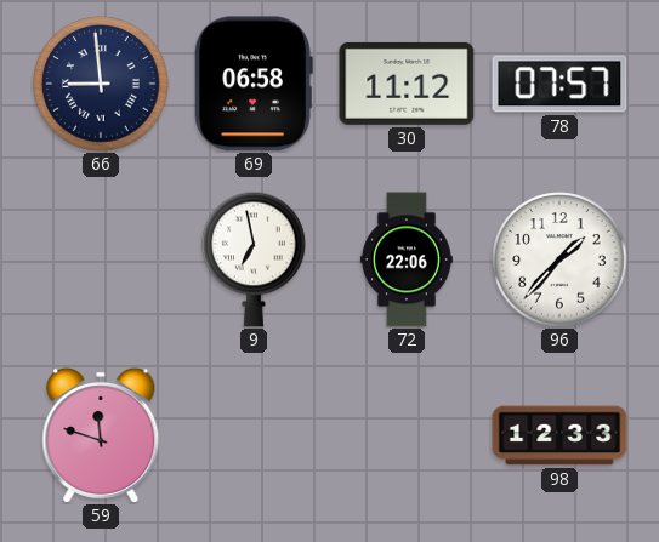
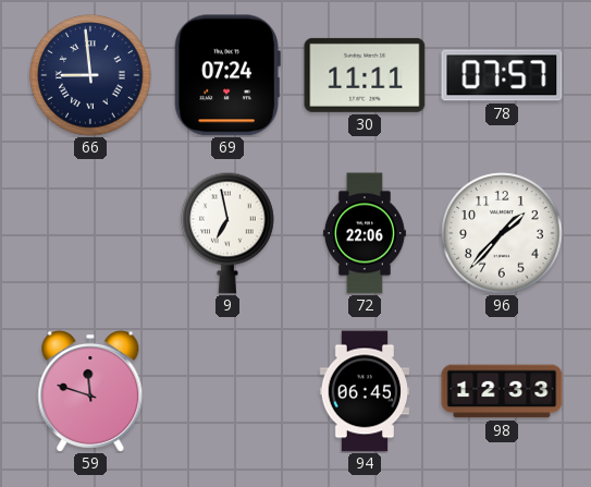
69: 06:58 -> 07:24
30: 11:12 -> 11:11
94: none -> 06:45
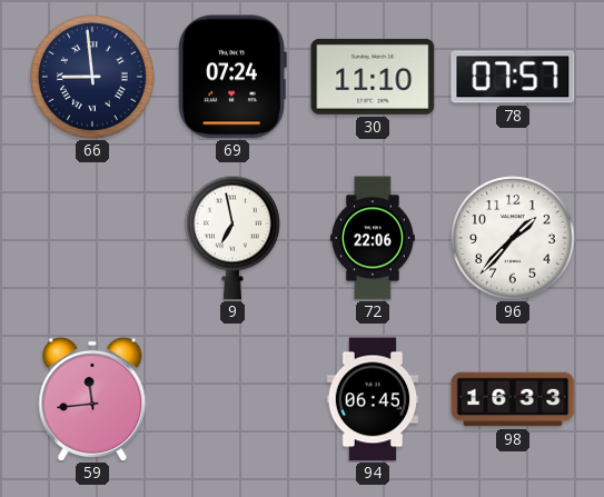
30: 11:11 -> 11:10
59: 11:48 -> 11:44
98: 12:33 -> 16:33
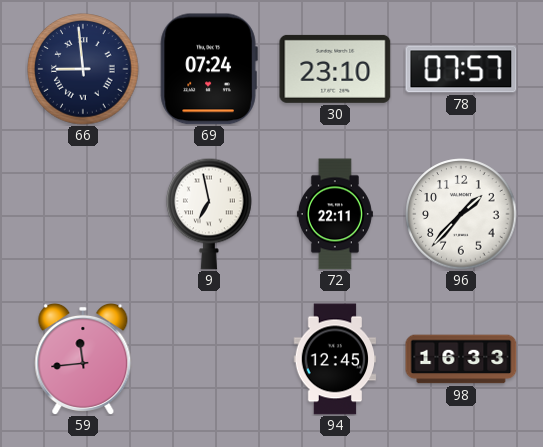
30: 11:10 -> 23:10
72: 22:06 -> 22:11
94: 06:45 -> 12:45
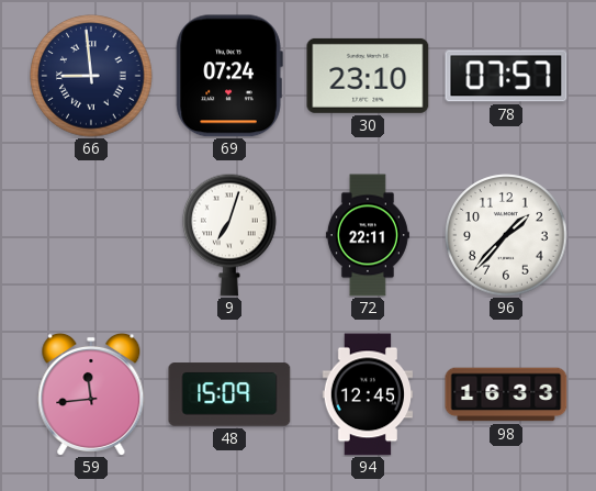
9: 6:58 -> 7:03
48: none -> 15:09
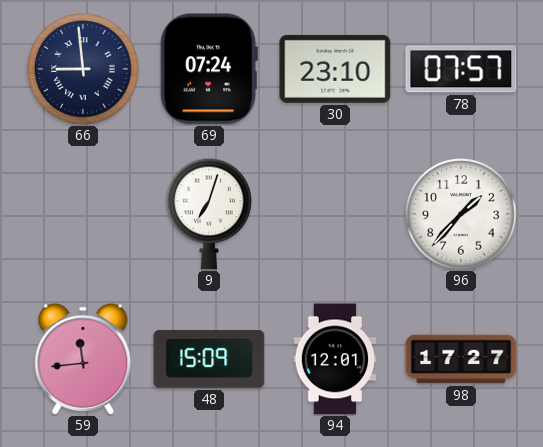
72: 22:11 -> none
94: 12:45 -> 12:01
98: 16:33 -> 17:27
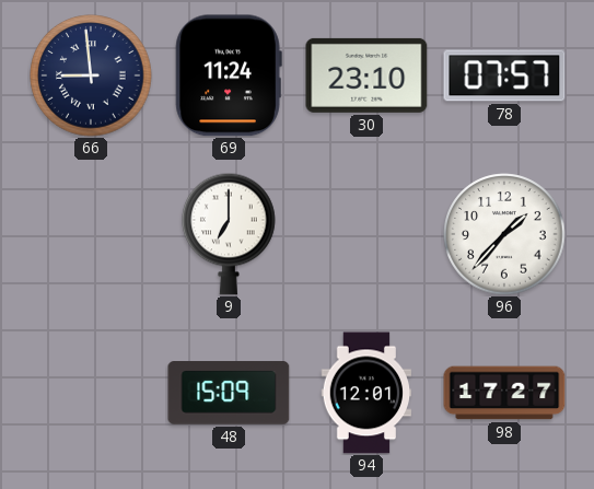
69: 07:24 -> 11:24
9: 7:03 -> 7:00
59: 11:44 -> none
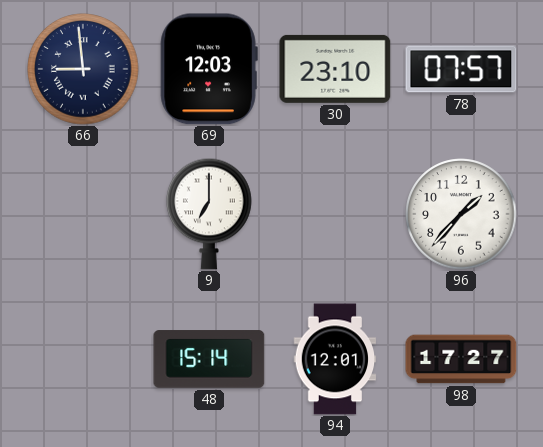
69: 11:24 -> 12:03
48: 15:09 -> 15:14
